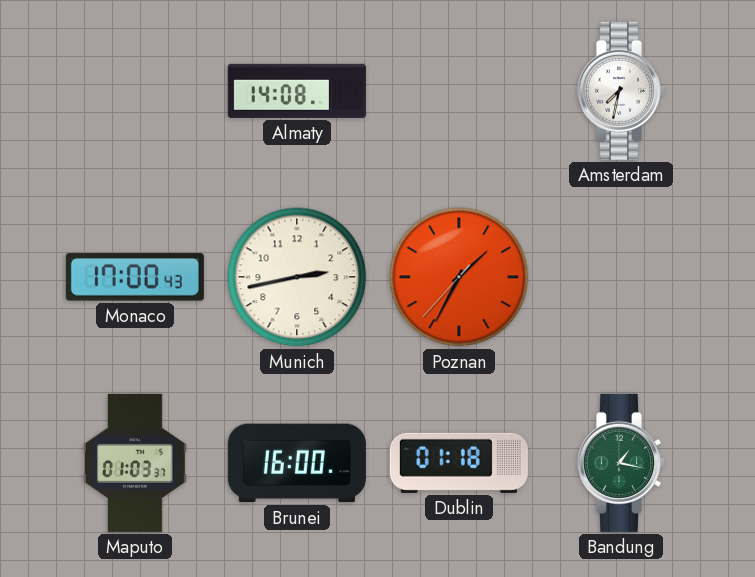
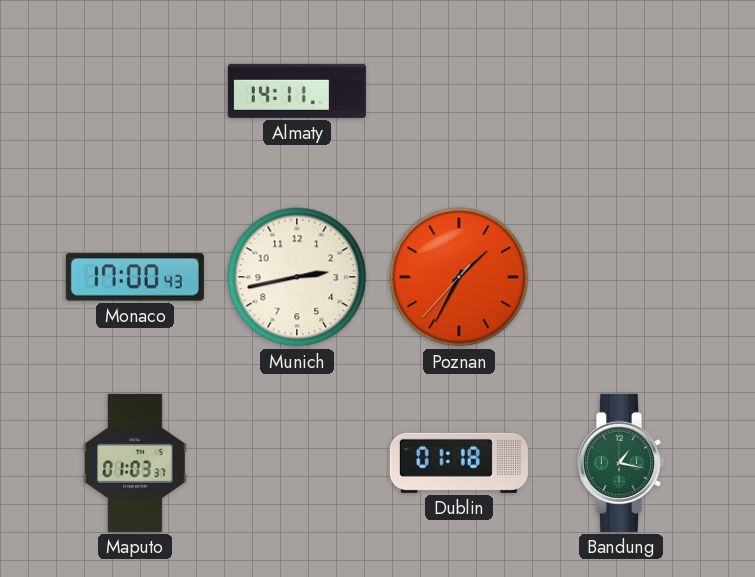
Almaty: 14:08 -> 14:11
Amsterdam: 7:32 -> none
Brunei: 16:00 -> none
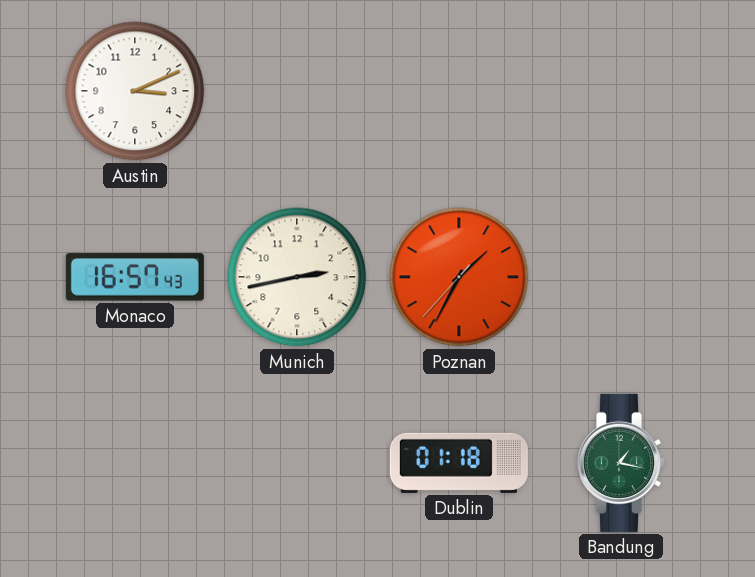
Austin: none -> 3:11
Almaty: 14:11 -> none
Monaco: 17:00 -> 16:57
Maputo: 01:03 -> none
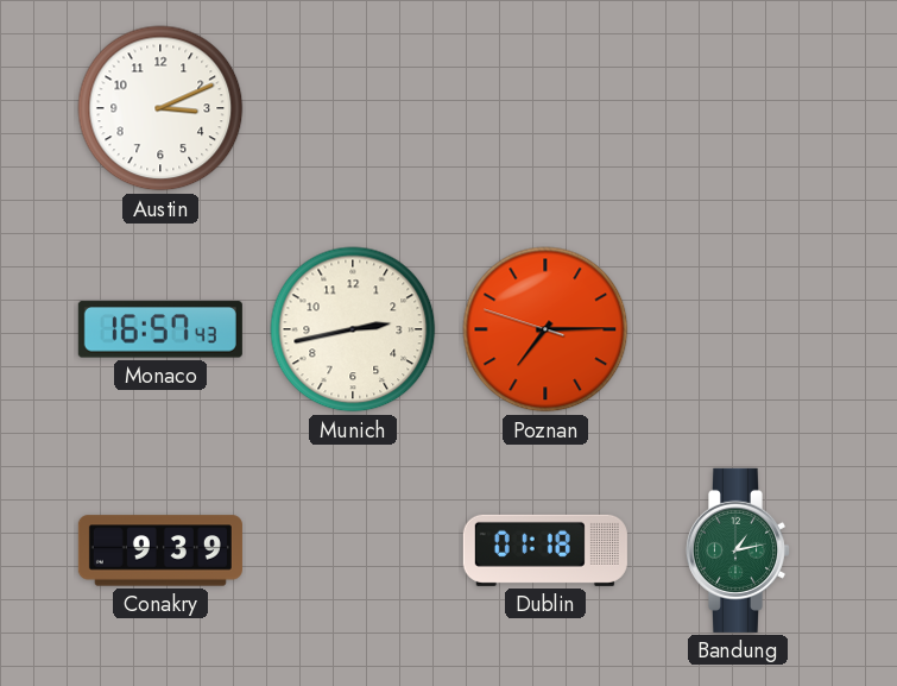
Poznan: 1:34 -> 7:14
Conakry: none -> 9:39
Bandung: 1:17 -> 1:13
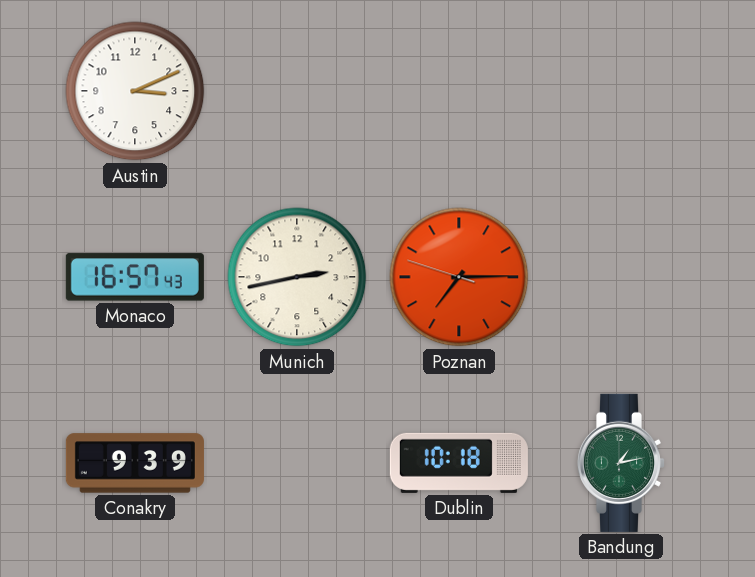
Dublin: 01:18 -> 10:18
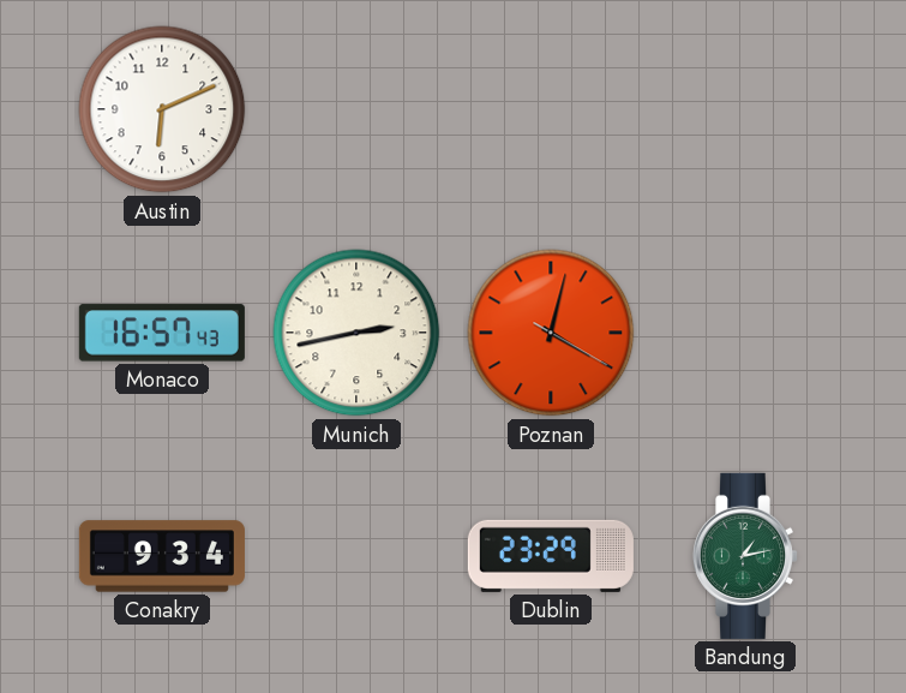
Austin: 3:11 -> 6:11
Poznan: 7:14 -> 4:02
Conakry: 9:39 -> 9:34
Dublin: 10:18 -> 23:29
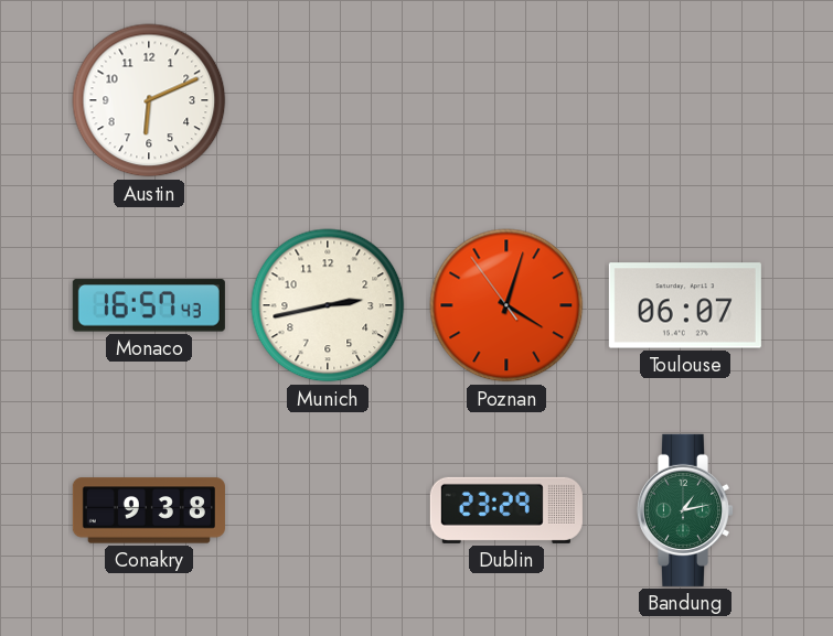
Poznan: 4:02:20 -> 4:02:54
Toulouse: none -> 06:07
Conakry: 9:34 -> 9:38
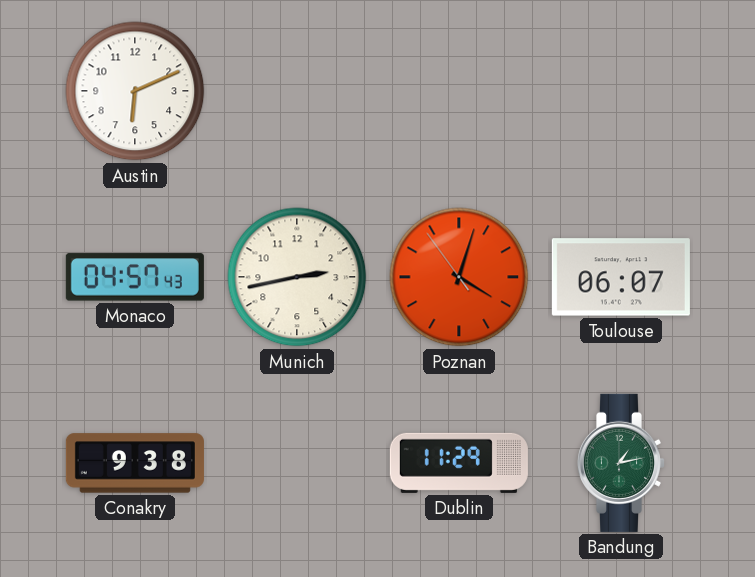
Monaco: 16:57 -> 04:57
Dublin: 23:29 -> 11:29
